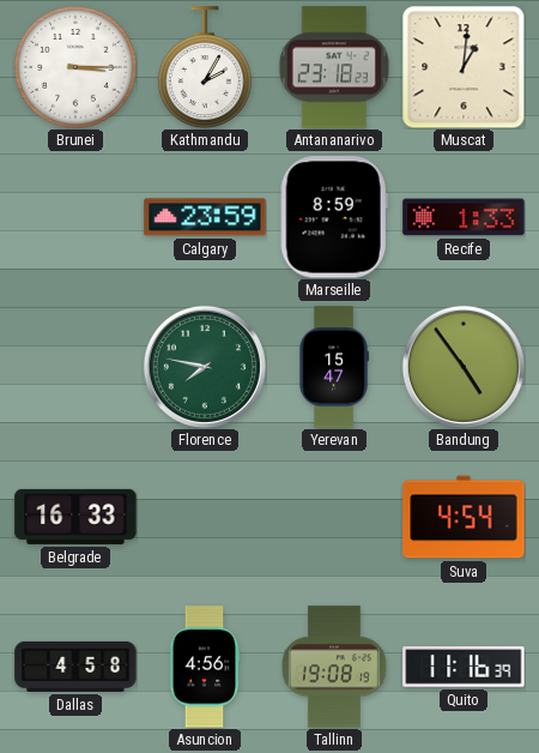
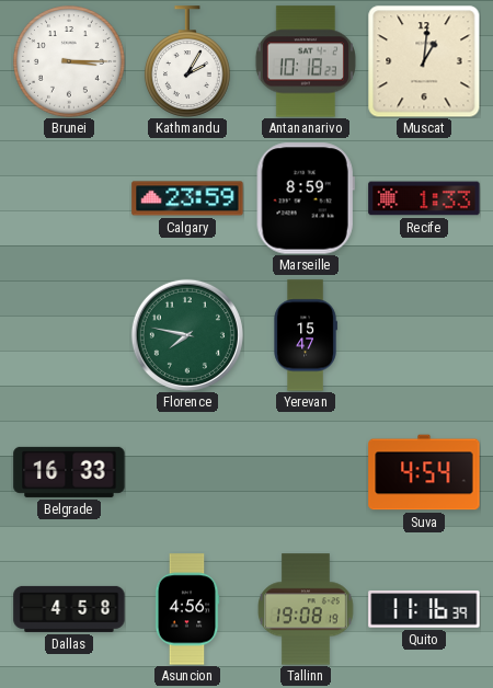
Antananarivo: 23:18 -> 10:18
Bandung: 4:54 -> none
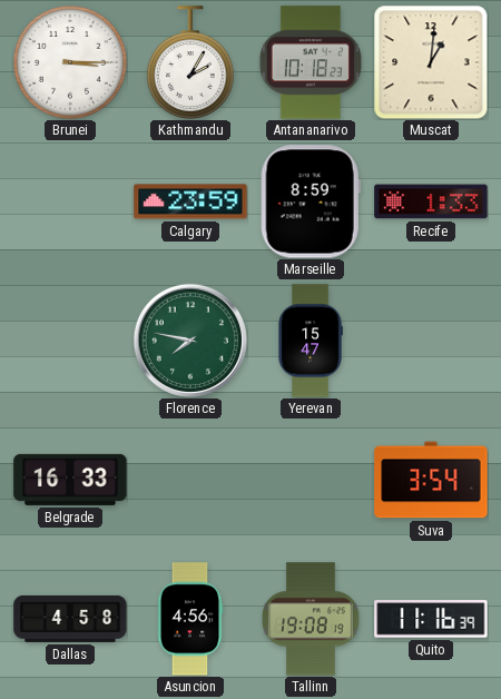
Suva: 4:54 -> 3:54
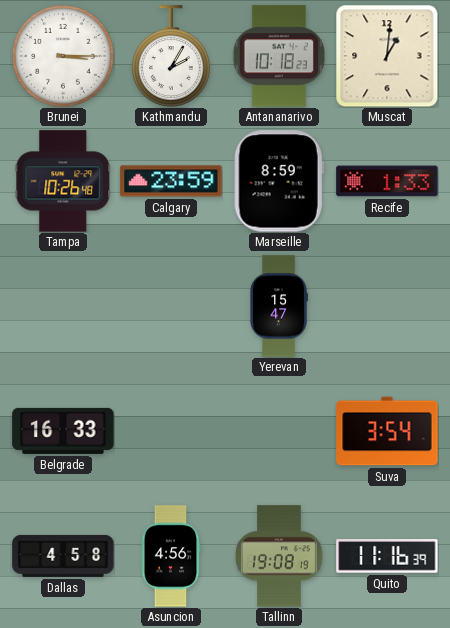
Tampa: none -> 10:26
Florence: 7:47 -> none
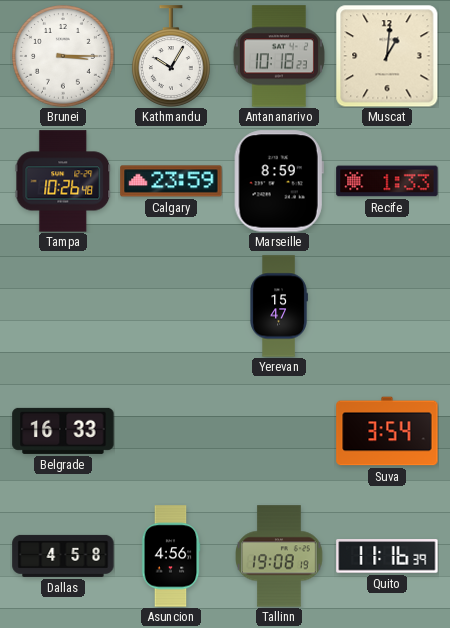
Kathmandu: 2:05 -> 10:05
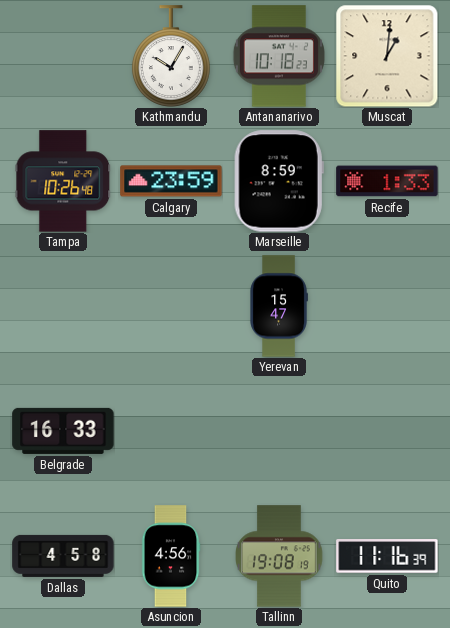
Brunei: 3:15 -> none
Suva: 3:54 -> none
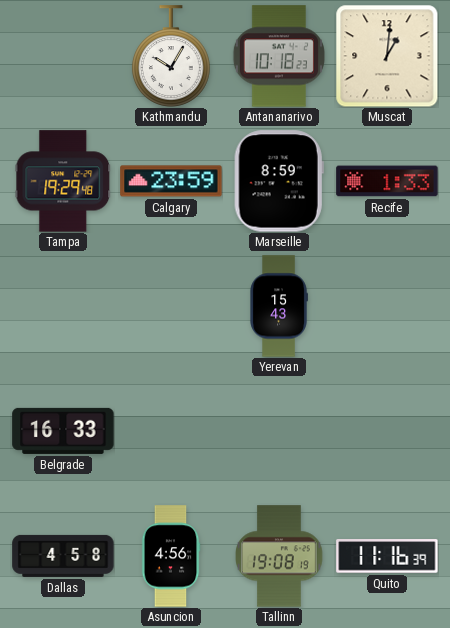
Tampa: 10:26 -> 19:29
Yerevan: 15:47 -> 15:43
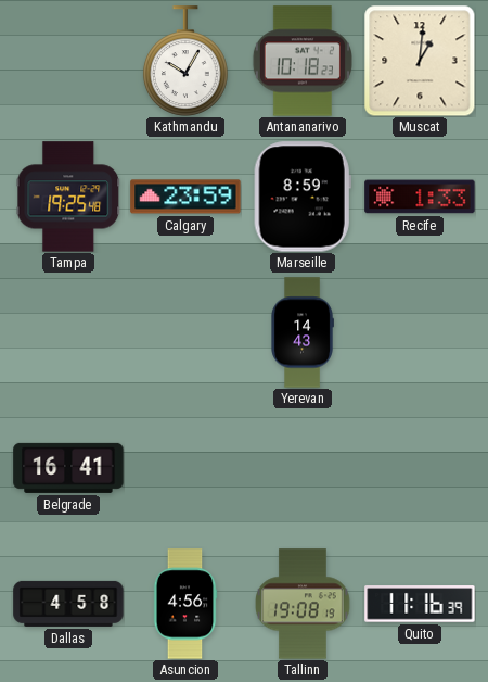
Tampa: 19:29 -> 19:25
Yerevan: 15:43 -> 14:43
Belgrade: 16:33 -> 16:41
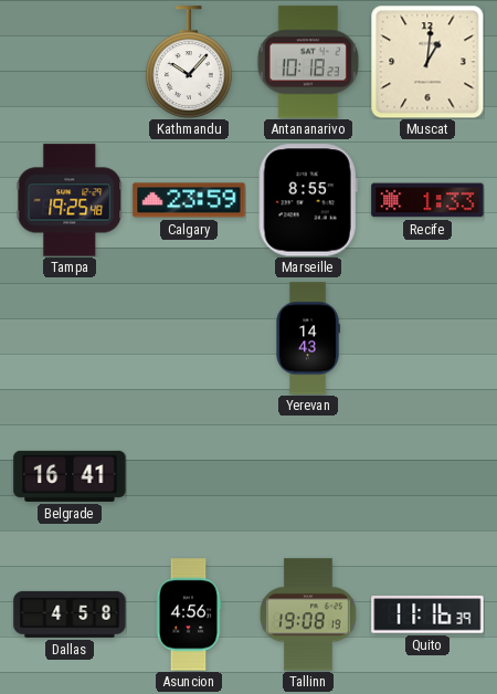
Kathmandu: 10:05 -> 10:07
Marseille: 8:59 -> 8:55
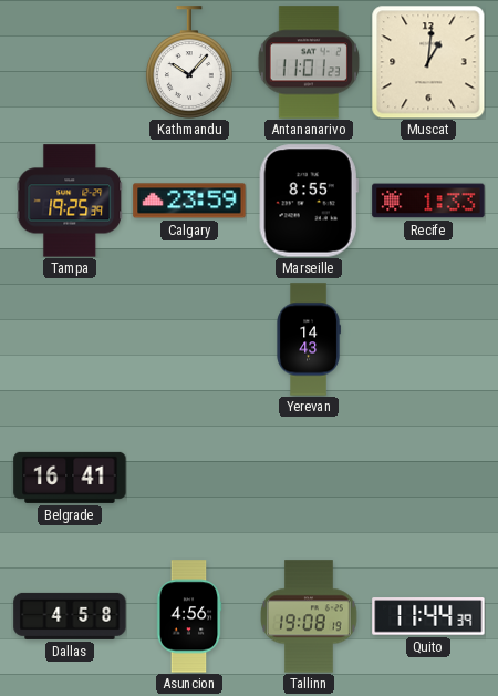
Antananarivo: 10:18 -> 11:01
Tampa: 19:25:48 -> 19:25:39
Quito: 11:16 -> 11:44
